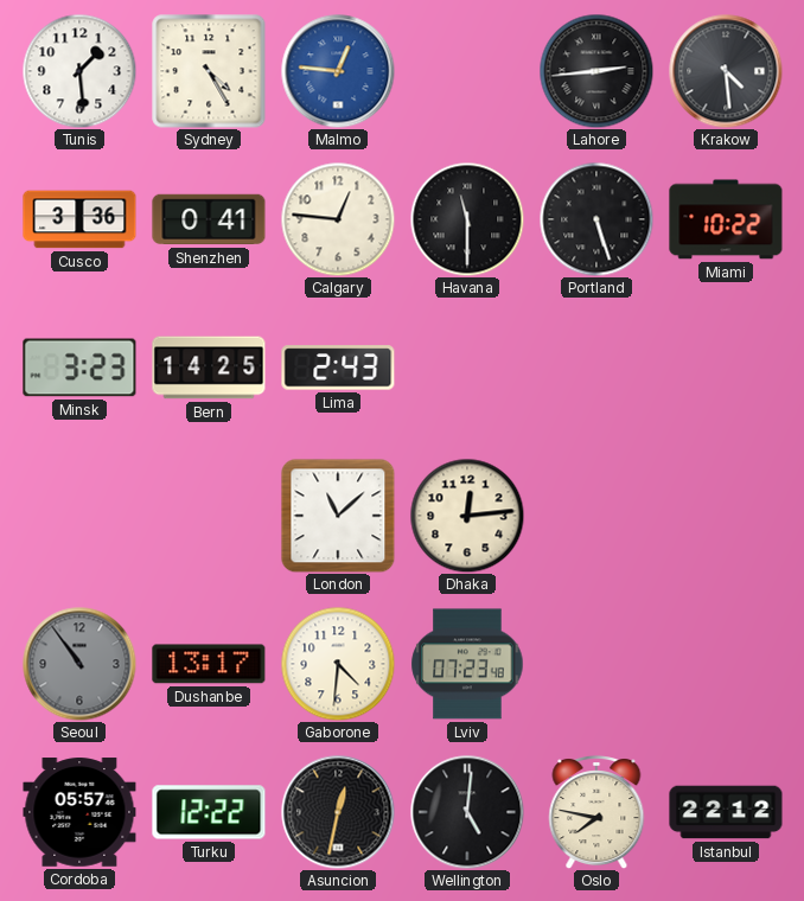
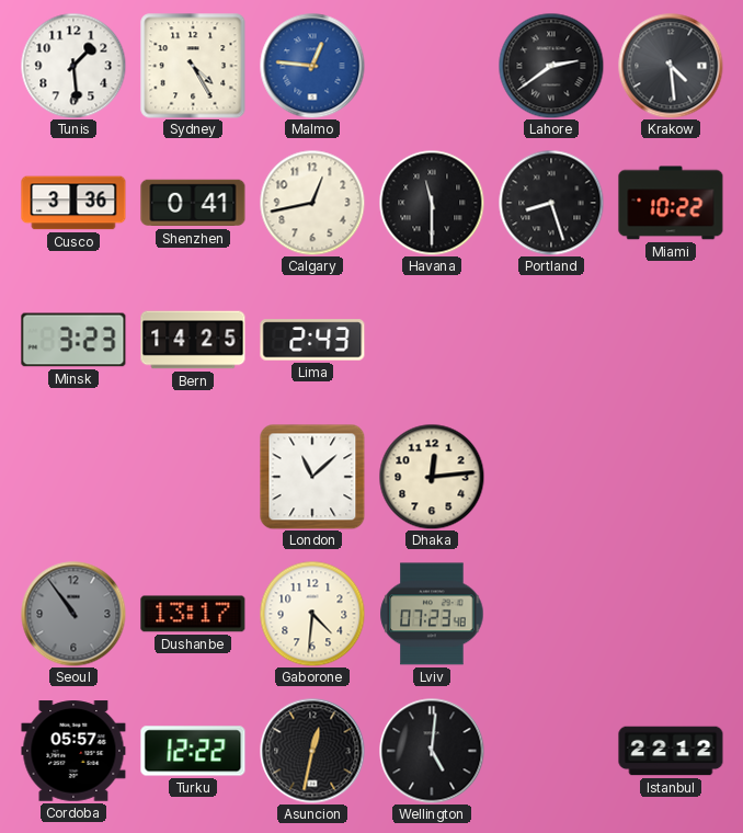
Lahore: 2:44 -> 2:39
Calgary: 12:46 -> 12:43
Portland: 5:27 -> 8:27
Oslo: 7:47 -> none
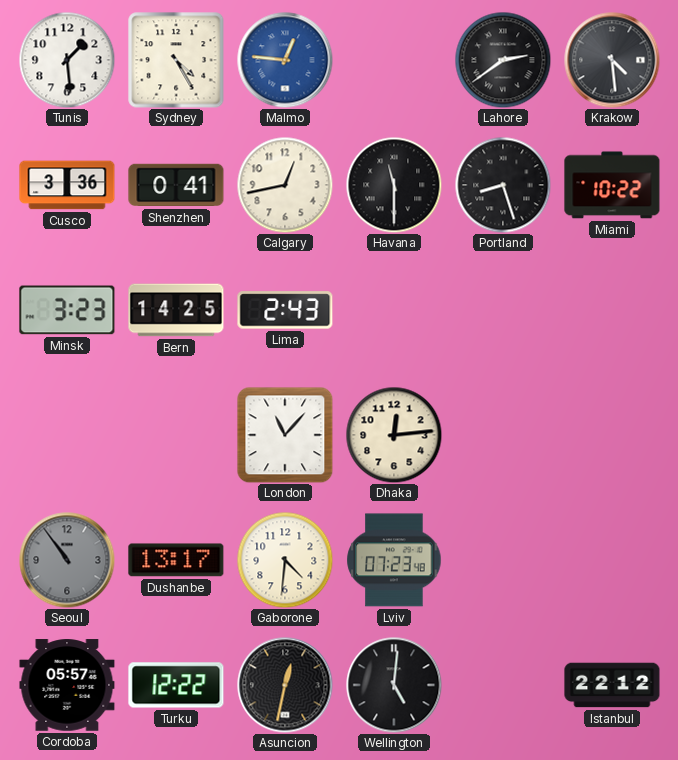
London: 11:08 -> 11:07
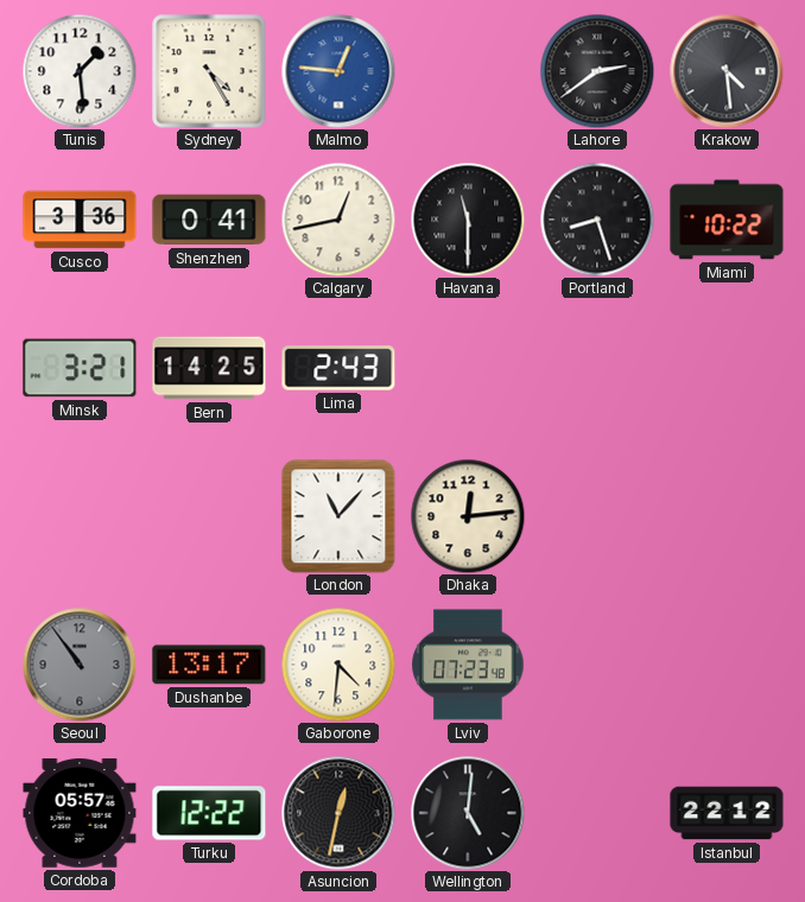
Minsk: 3:23 -> 3:21
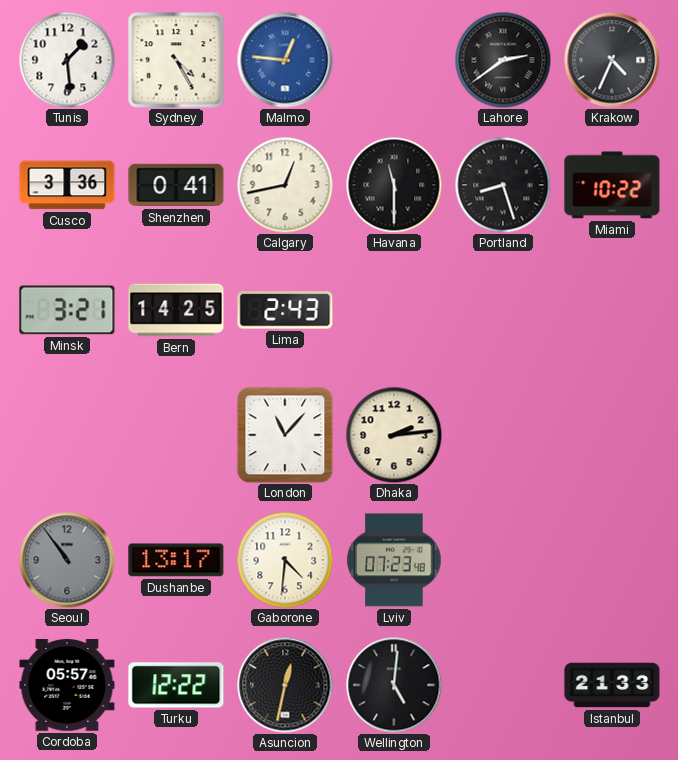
Krakow: 4:29 -> 4:34
Dhaka: 12:14 -> 2:14
Istanbul: 22:12 -> 21:33
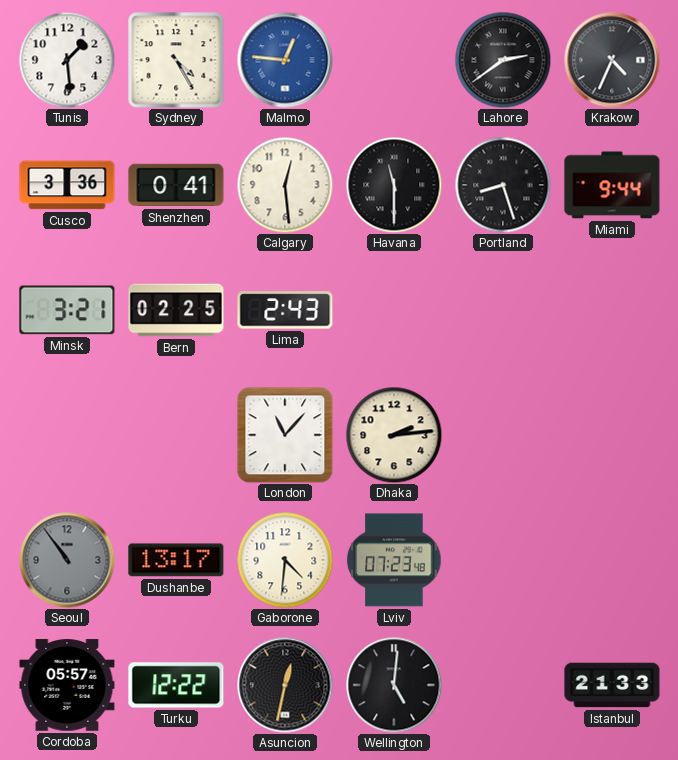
Calgary: 12:43 -> 12:29
Miami: 10:22 -> 9:44
Bern: 14:25 -> 02:25
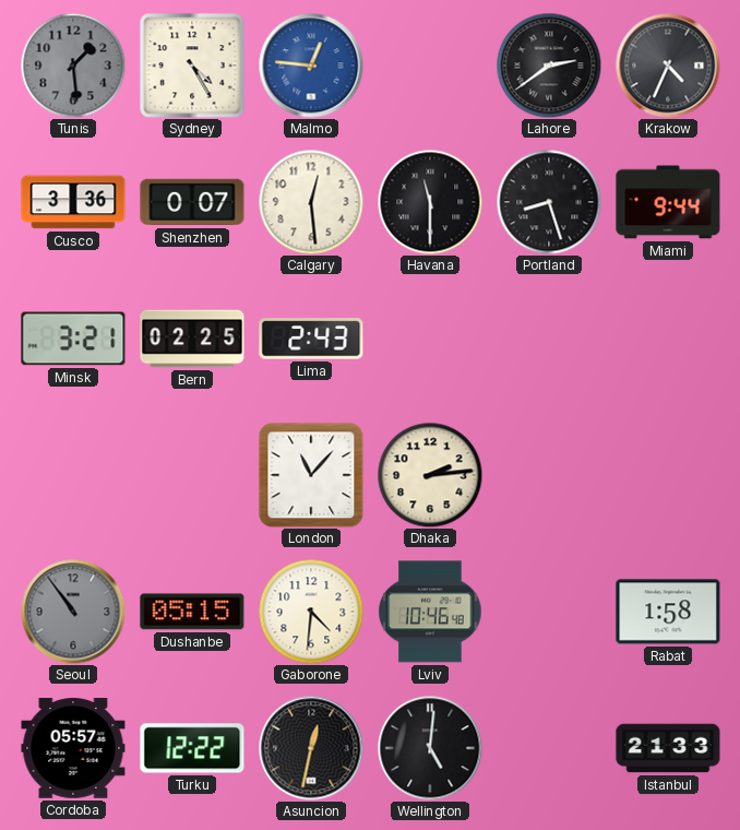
Tunis dial: white -> grey
Shenzhen: 0:41 -> 0:07
Dushanbe: 13:17 -> 05:15
Lviv: 07:23 -> 10:46
Rabat: none -> 1:58
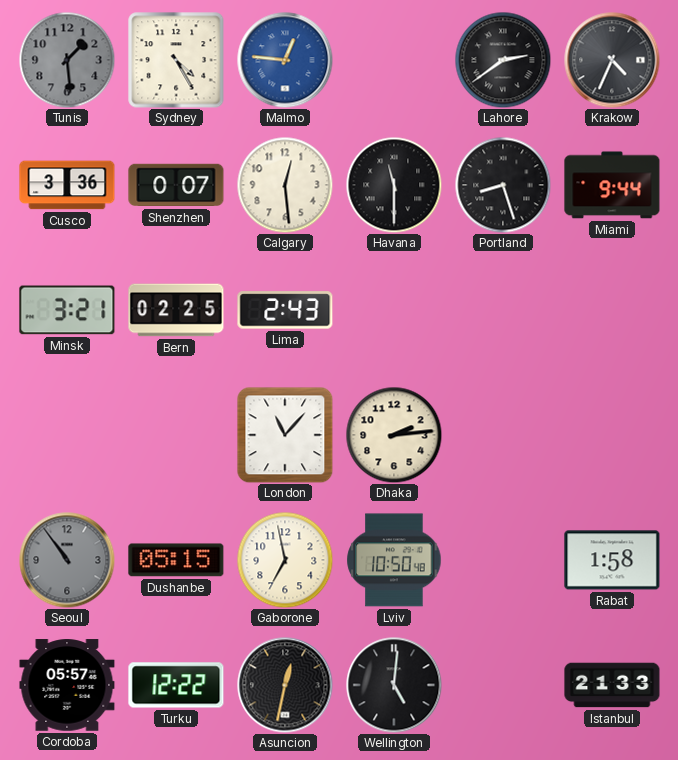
Gaborone: 4:31 -> 6:58
Lviv: 10:46 -> 10:50
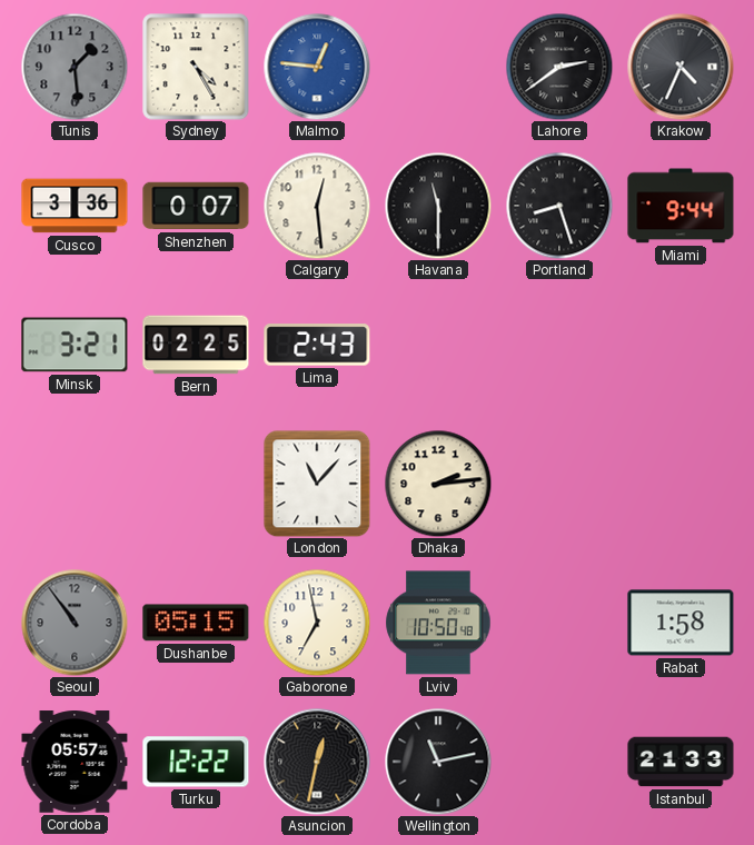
Wellington: 5:01 -> 11:13
